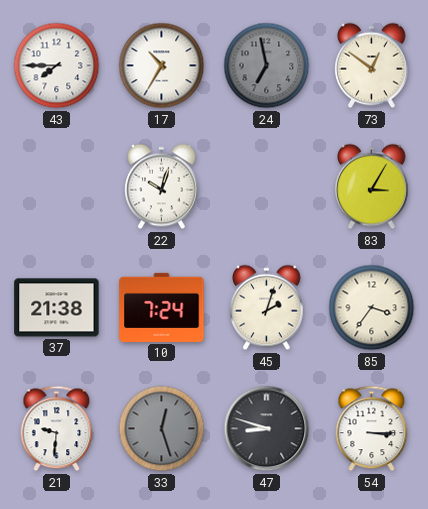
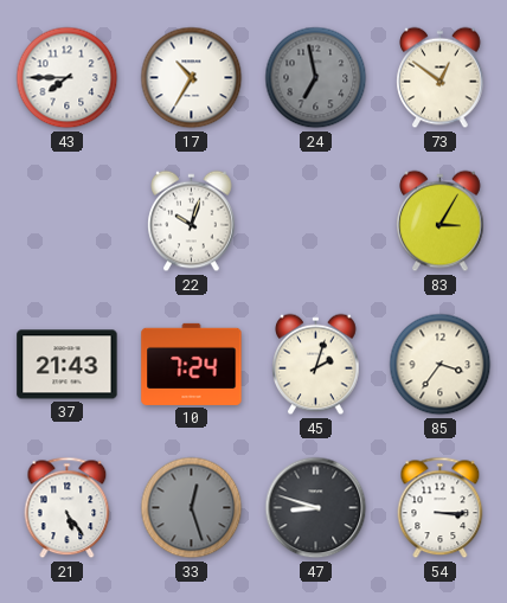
37: 21:38 -> 21:43
21: 9:31 -> 5:24
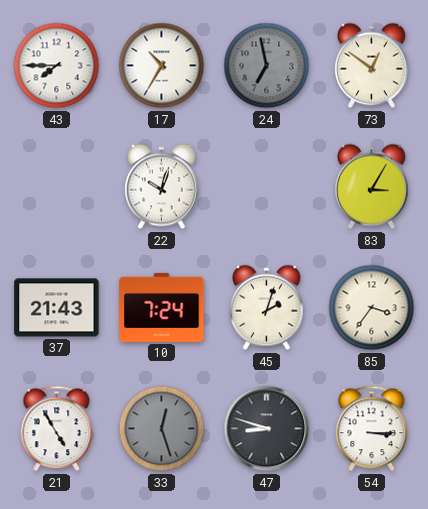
21: 5:24 -> 4:55
